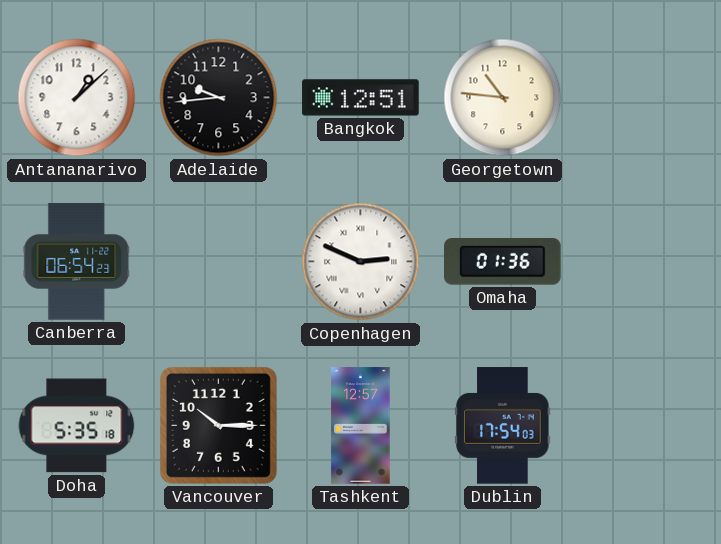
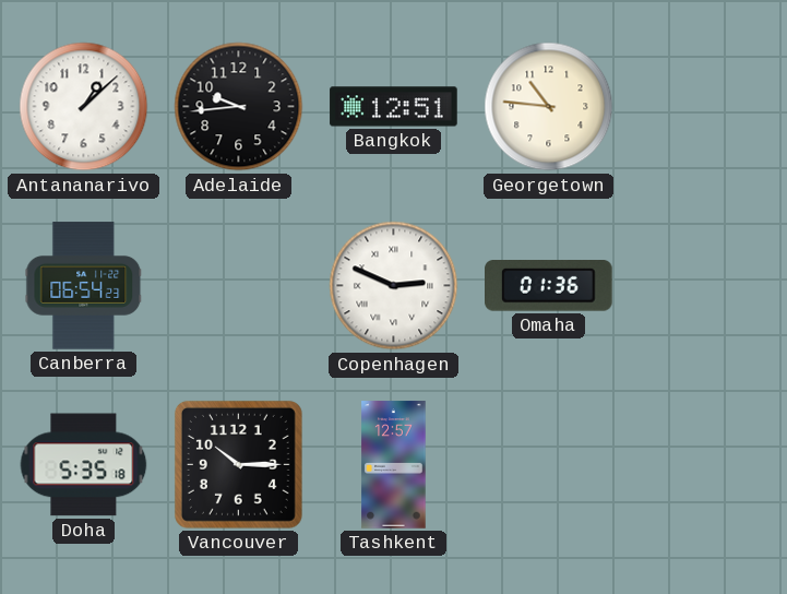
Dublin: 17:54 -> none
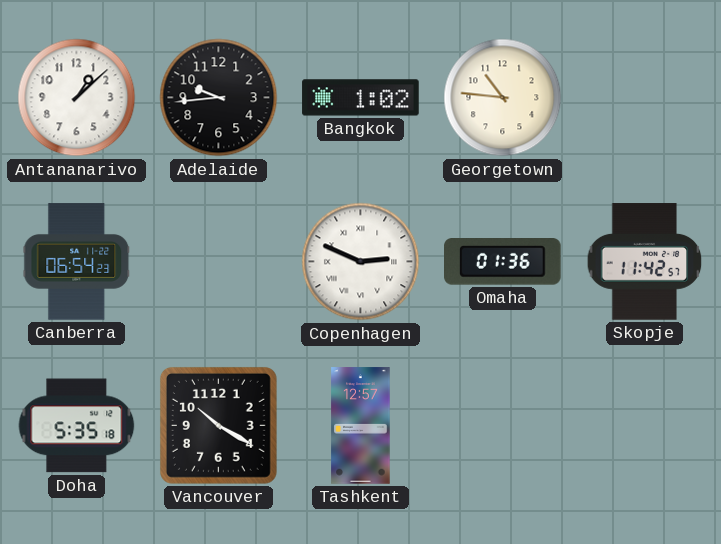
Bangkok: 12:51 -> 1:02
Skopje: none -> 11:42
Vancouver: 10:15 -> 10:20
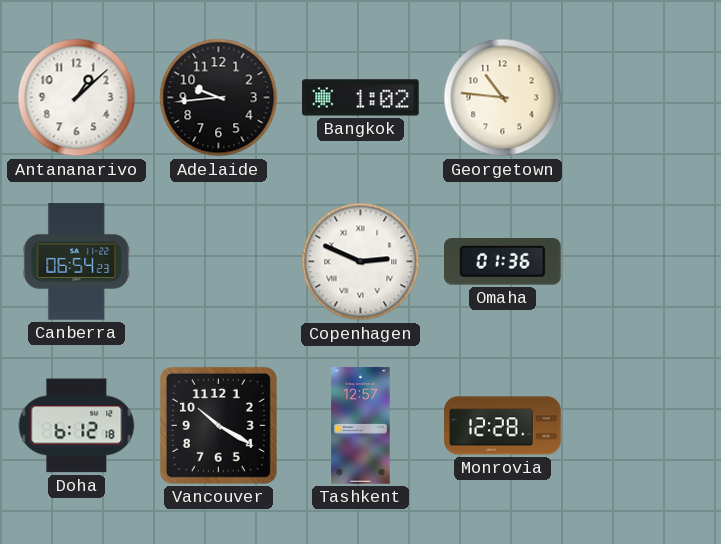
Skopje: 11:42 -> none
Doha: 5:35 -> 6:12
Monrovia: none -> 12:28
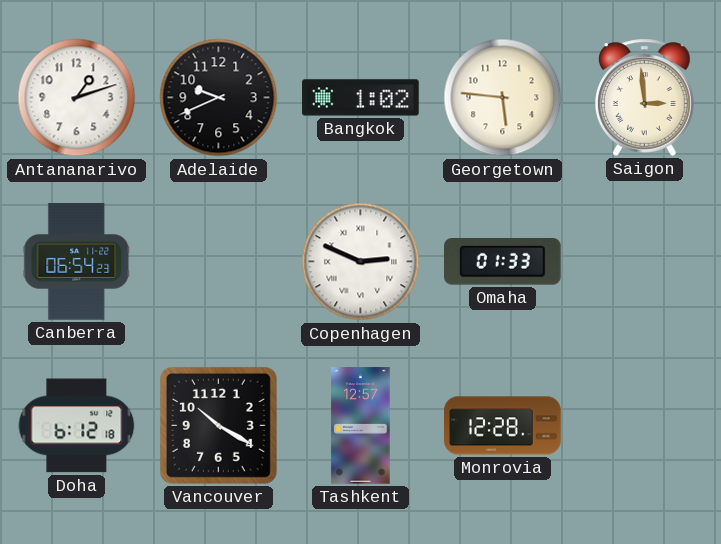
Antananarivo: 1:08 -> 1:12
Adelaide: 9:44 -> 9:41
Georgetown: 10:46 -> 5:46
Saigon: none -> 2:59
Omaha: 01:36 -> 01:33
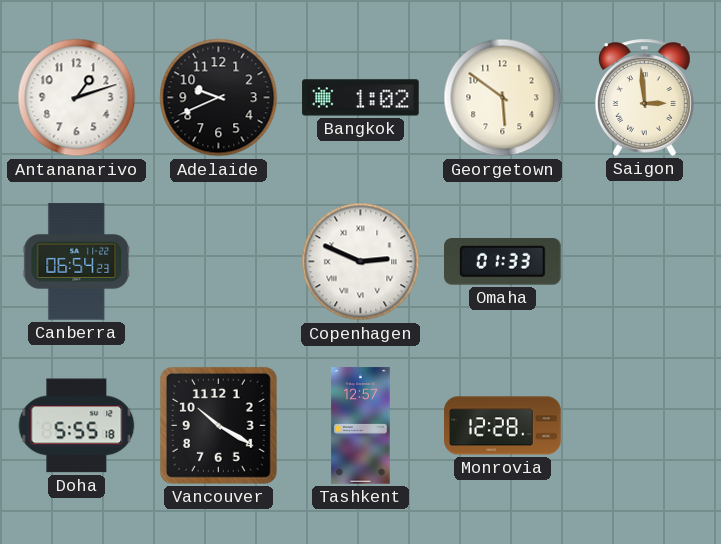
Georgetown: 5:46 -> 5:51
Doha: 6:12 -> 5:55
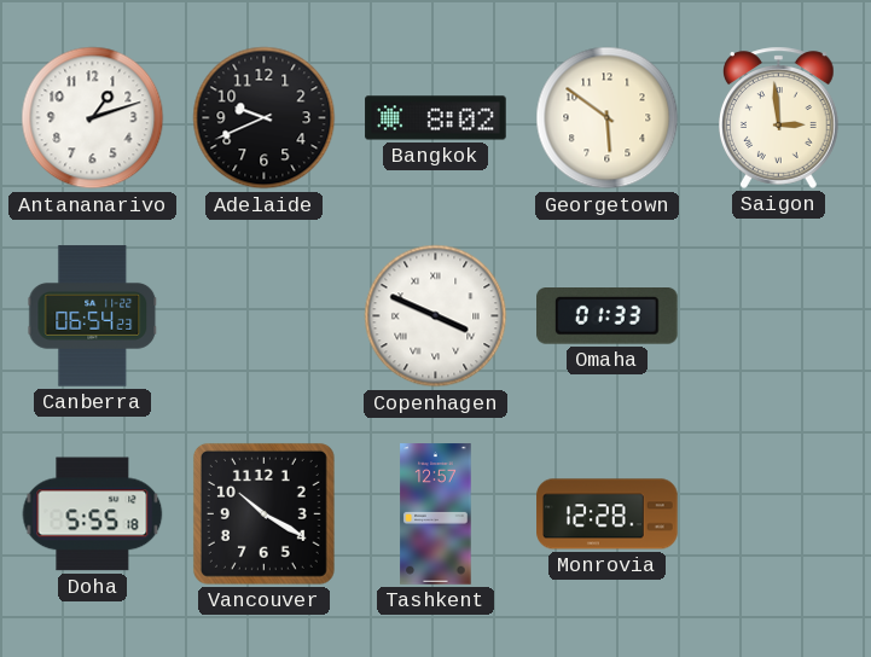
Bangkok: 1:02 -> 8:02
Copenhagen: 2:49 -> 3:49
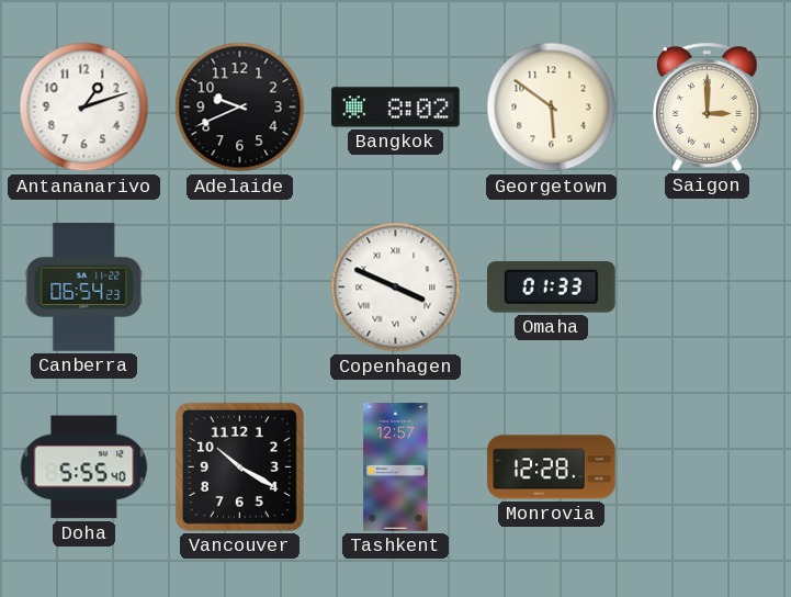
Saigon: 2:59 -> 3:00
Doha: 5:55:18 -> 5:55:40
